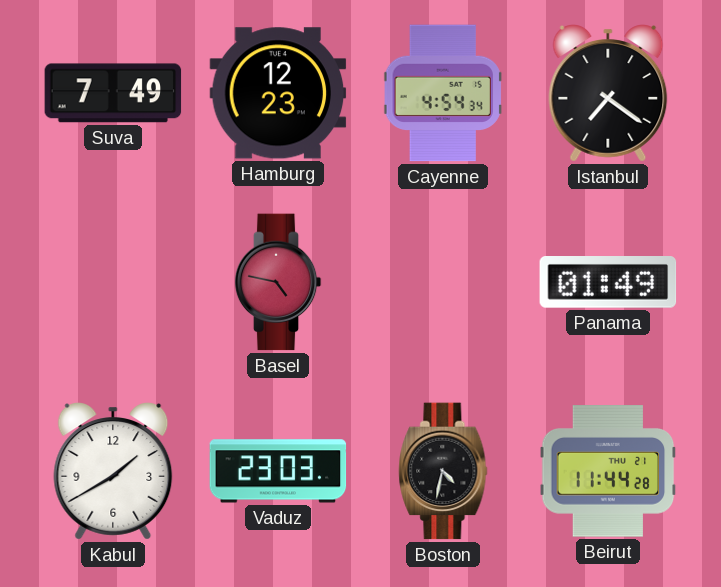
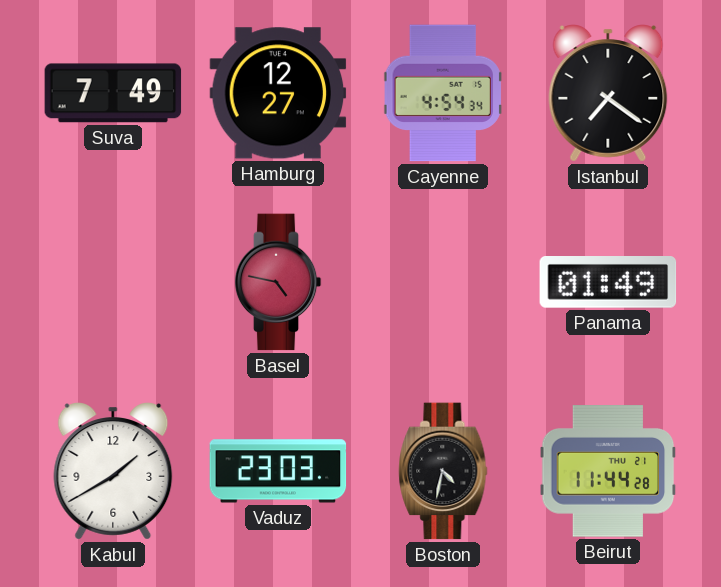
Hamburg: 12:23 -> 12:27
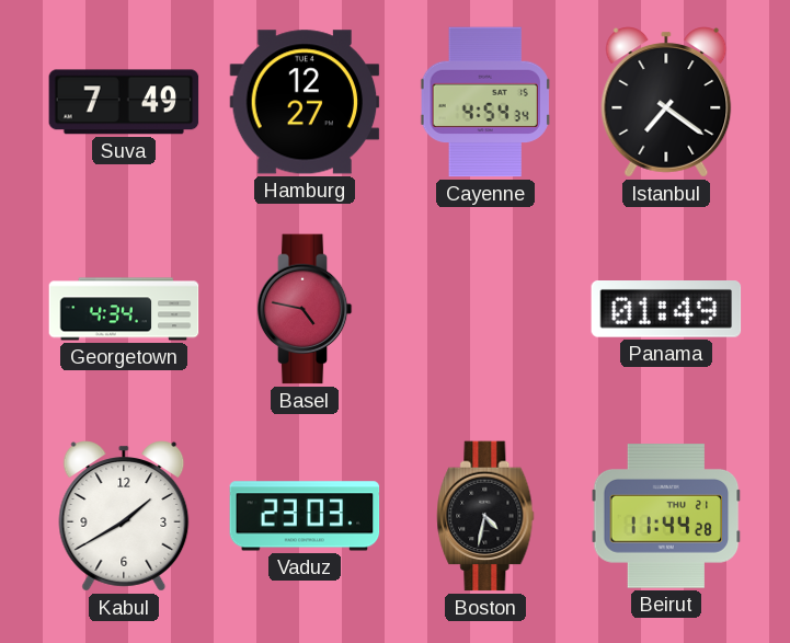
Georgetown: none -> 4:34
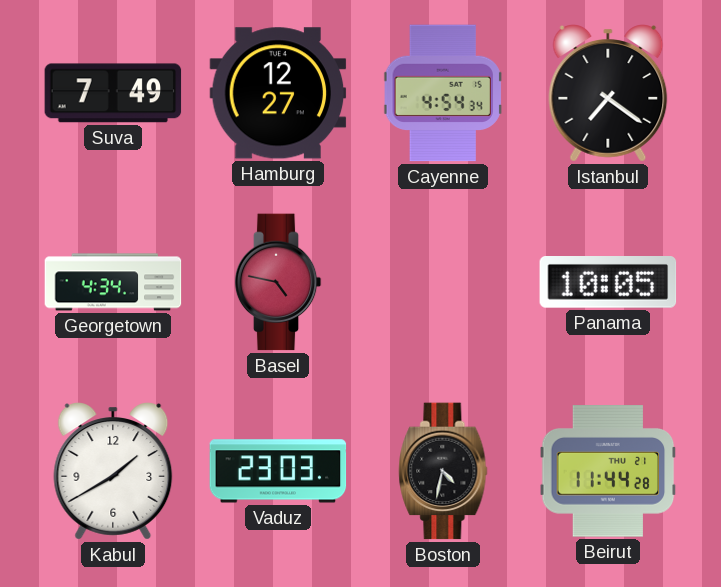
Panama: 01:49 -> 10:05
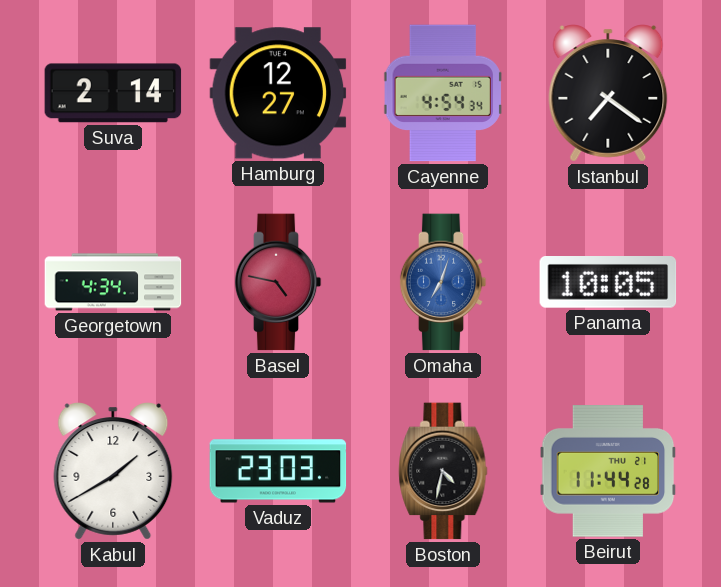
Suva: 7:49 -> 2:14
Omaha: none -> 7:03
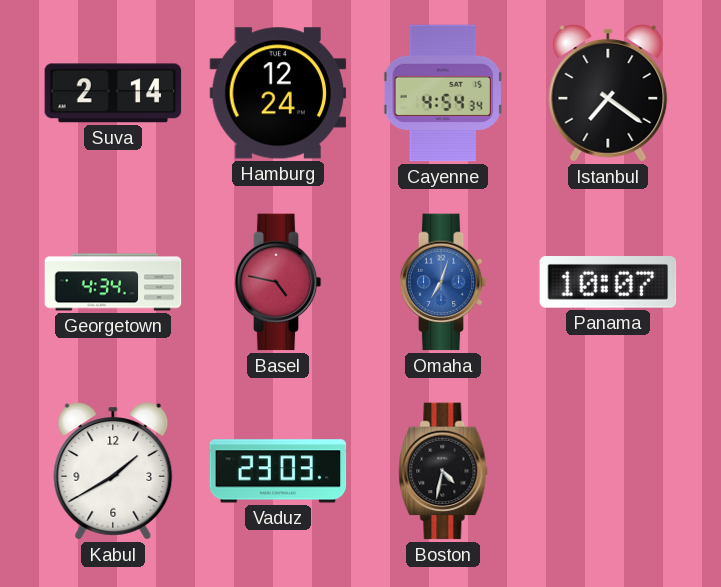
Hamburg: 12:27 -> 12:24
Panama: 10:05 -> 10:07
Beirut: 11:44 -> none
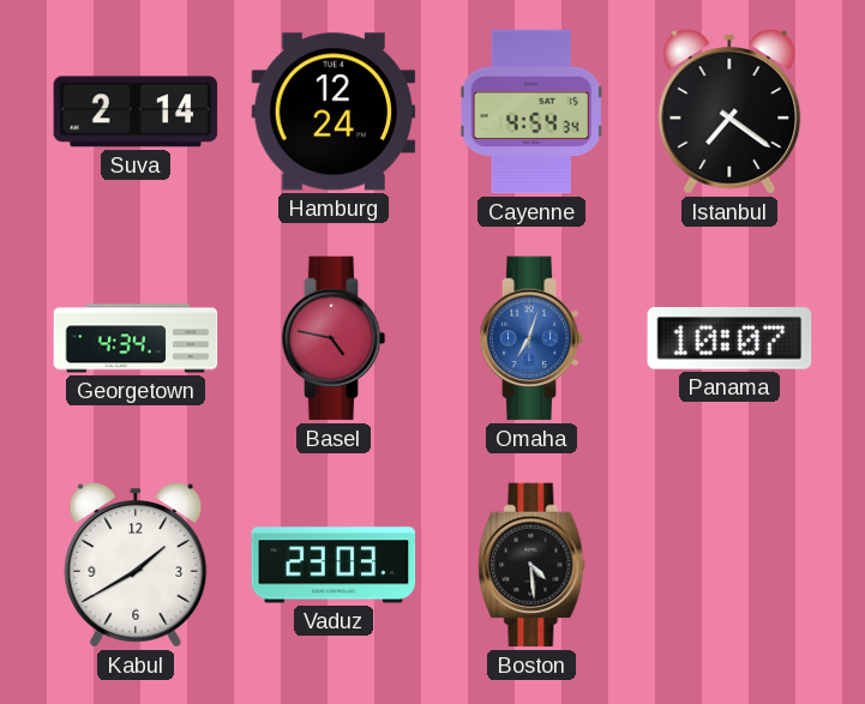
Boston: 4:32 -> 4:29
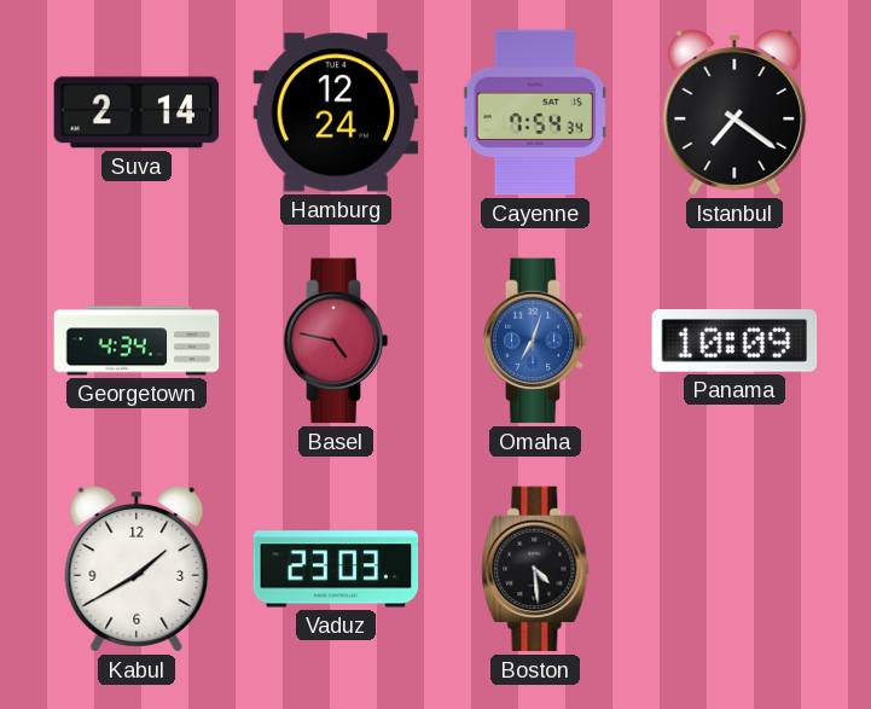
Cayenne: 4:54 -> 7:54
Panama: 10:07 -> 10:09
